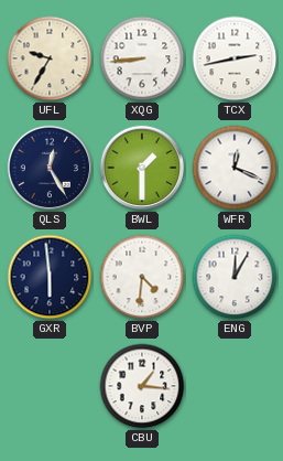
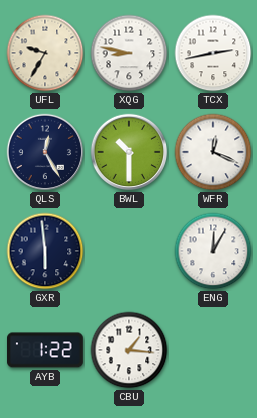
XQG: 8:44 -> 8:47
BWL: 1:30 -> 10:30
BVP: 4:31 -> none
AYB: none -> 1:22
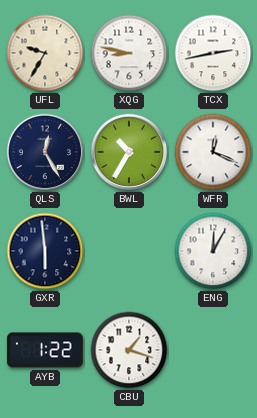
BWL: 10:30 -> 10:35
CBU: 1:16 -> 1:18
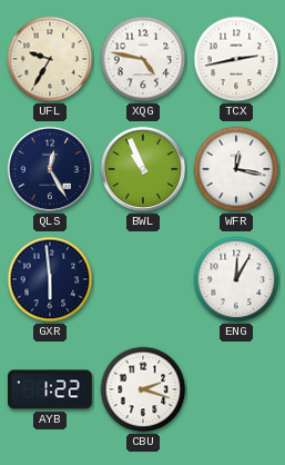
XQG: 8:47 -> 4:47
BWL: 10:35 -> 10:56
WFR: 12:19 -> 12:17
CBU: 1:18 -> 2:18
